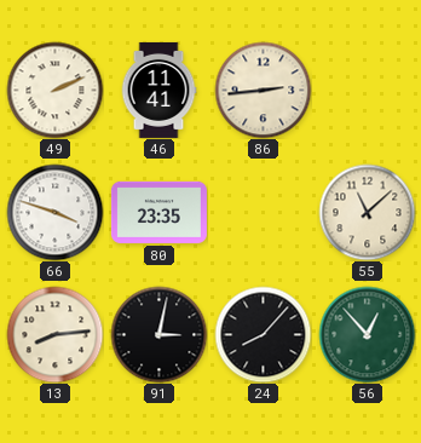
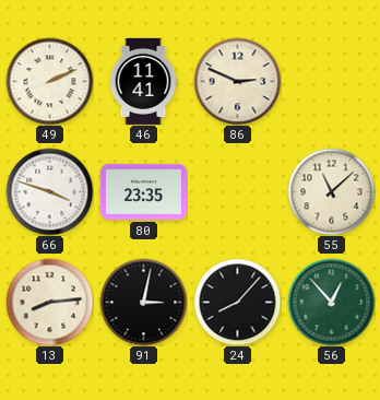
86: 2:44 -> 2:49
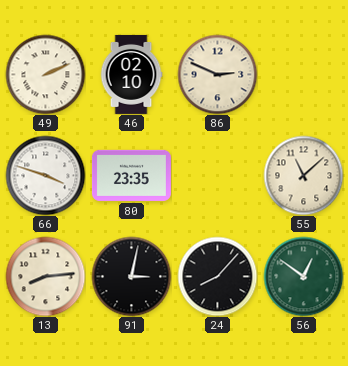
46: 11:41 -> 02:10
56: 12:53 -> 12:51
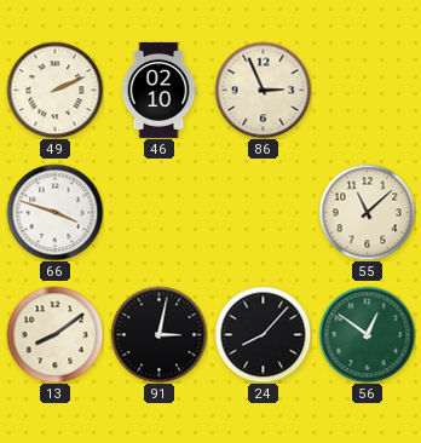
86: 2:49 -> 2:56
80: 23:35 -> none
13: 8:14 -> 8:09
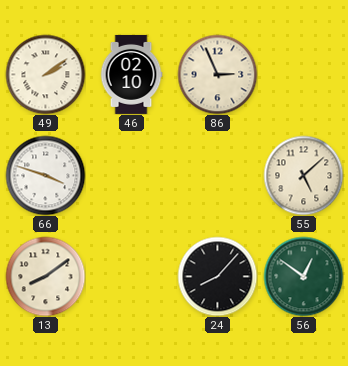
49: 2:11 -> 2:09
55: 11:08 -> 5:08
91: 3:02 -> none
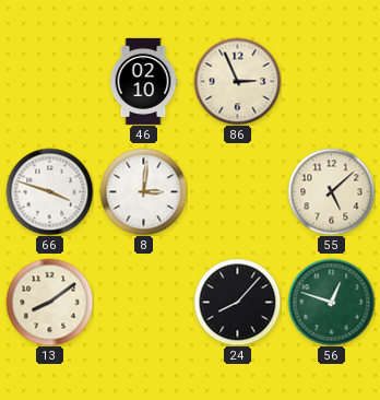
49: 2:09 -> none
8: none -> 3:01
56: 12:51 -> 12:48
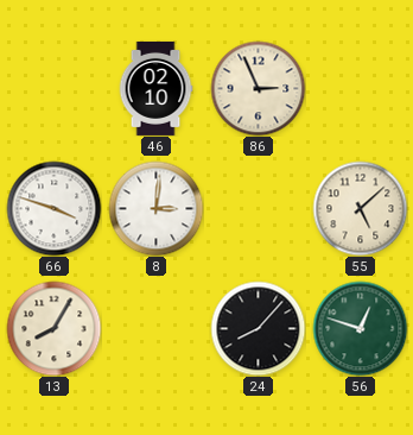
13: 8:09 -> 8:05
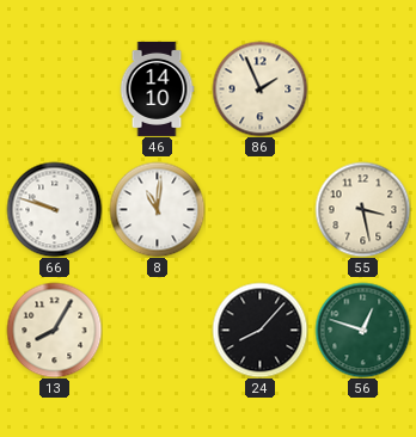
46: 02:10 -> 14:10
86: 2:56 -> 1:56
66: 3:48 -> 9:48
8: 3:01 -> 11:01
55: 5:08 -> 3:28
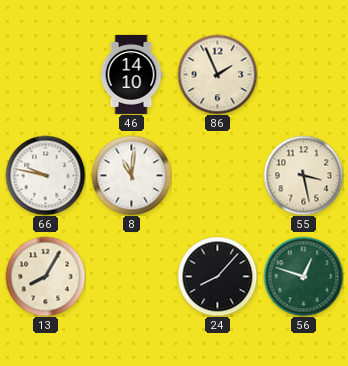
66: 9:48 -> 9:47
